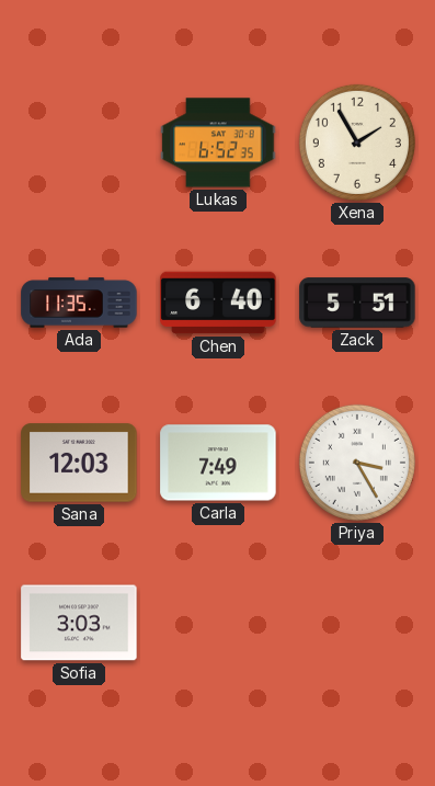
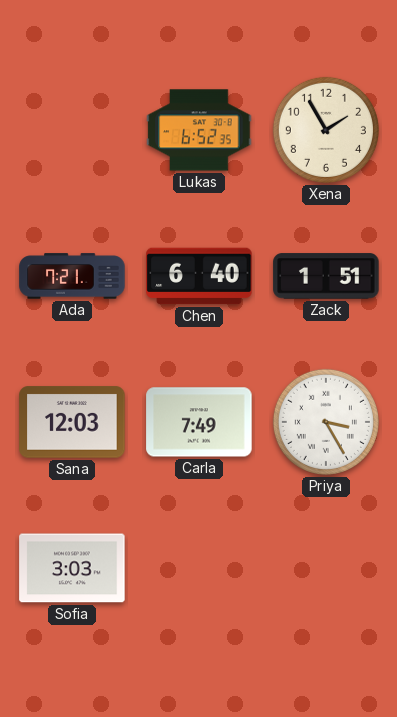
Ada: 11:35 -> 7:21
Zack: 5:51 -> 1:51
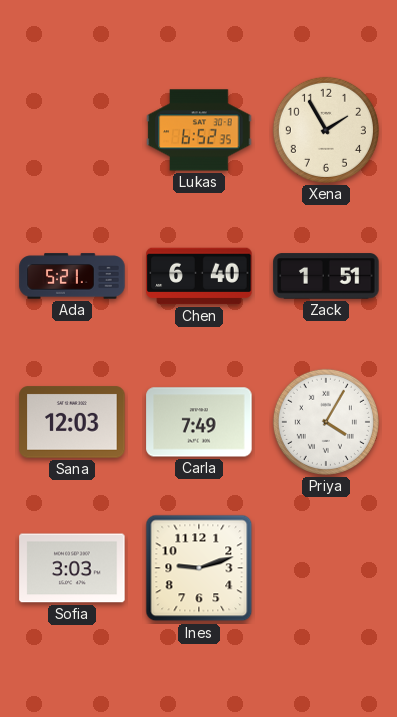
Ada: 7:21 -> 5:21
Priya: 3:25 -> 4:05
Ines: none -> 9:12
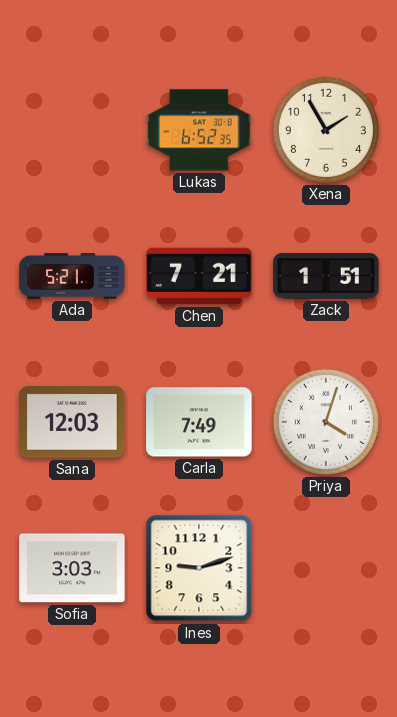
Chen: 6:40 -> 7:21
Priya: 4:05 -> 4:03
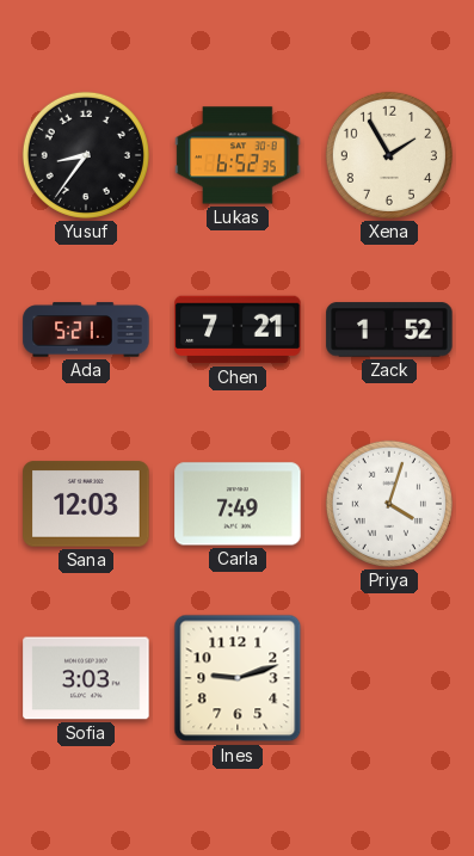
Yusuf: none -> 8:36
Zack: 1:51 -> 1:52
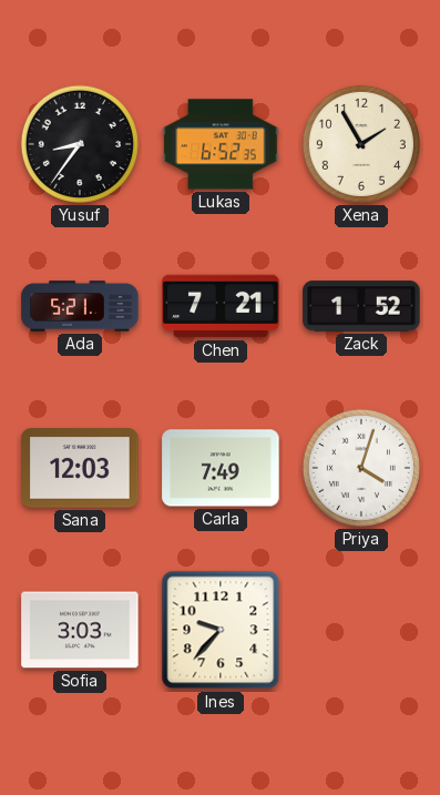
Ines: 9:12 -> 9:37
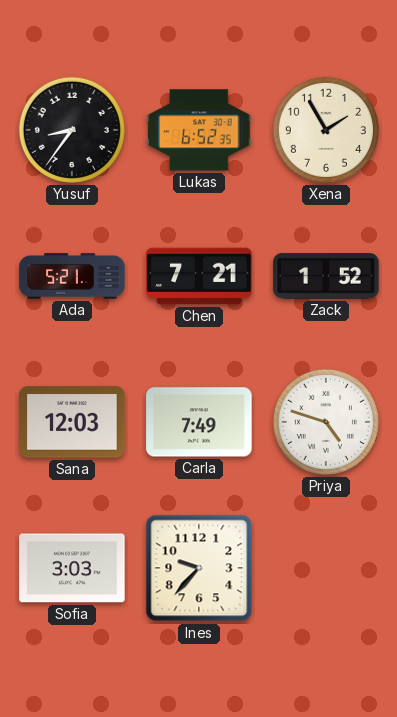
Priya: 4:03 -> 4:48
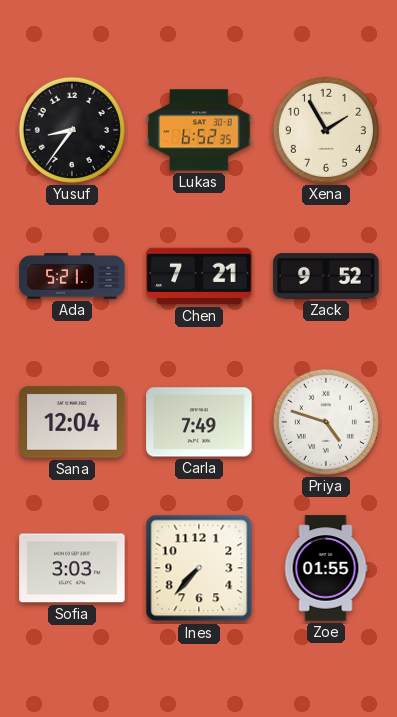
Zack: 1:52 -> 9:52
Sana: 12:03 -> 12:04
Ines: 9:37 -> 7:37
Zoe: none -> 01:55
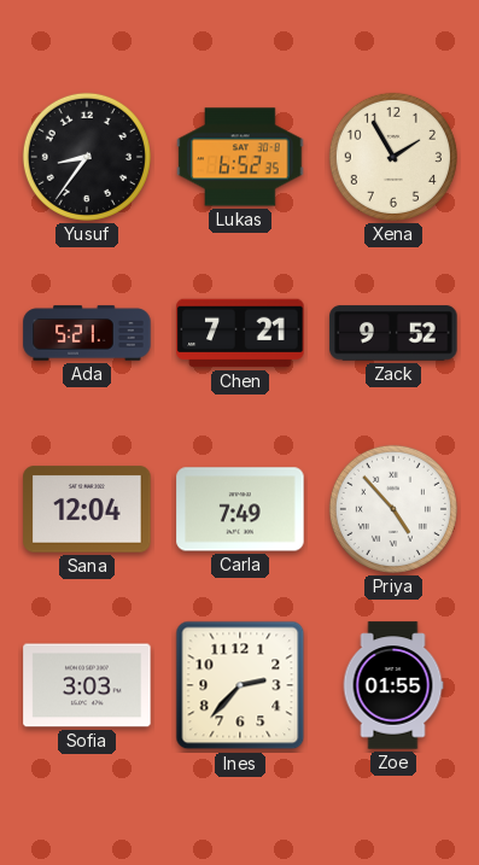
Priya: 4:48 -> 4:53
Ines: 7:37 -> 2:37
